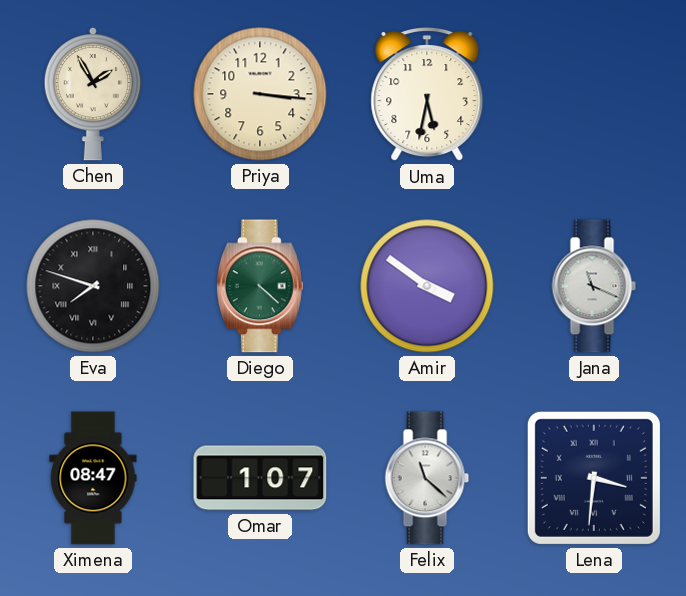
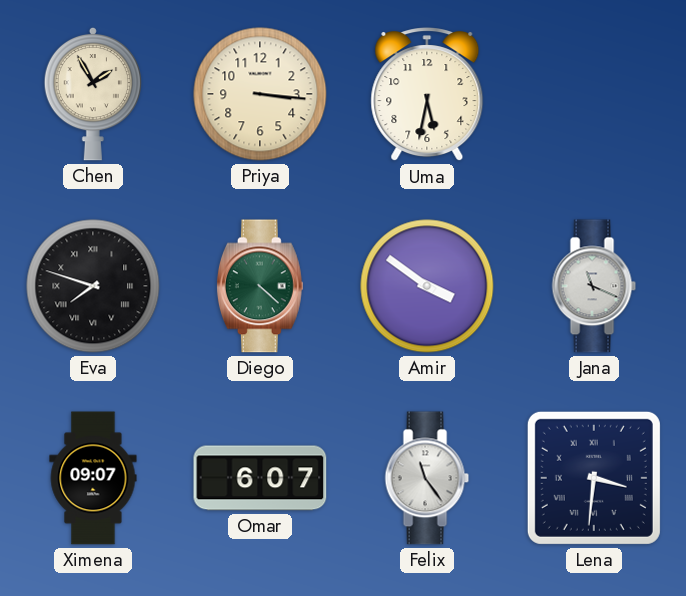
Ximena: 08:47 -> 09:07
Omar: 1:07 -> 6:07
Felix: 11:22 -> 11:24
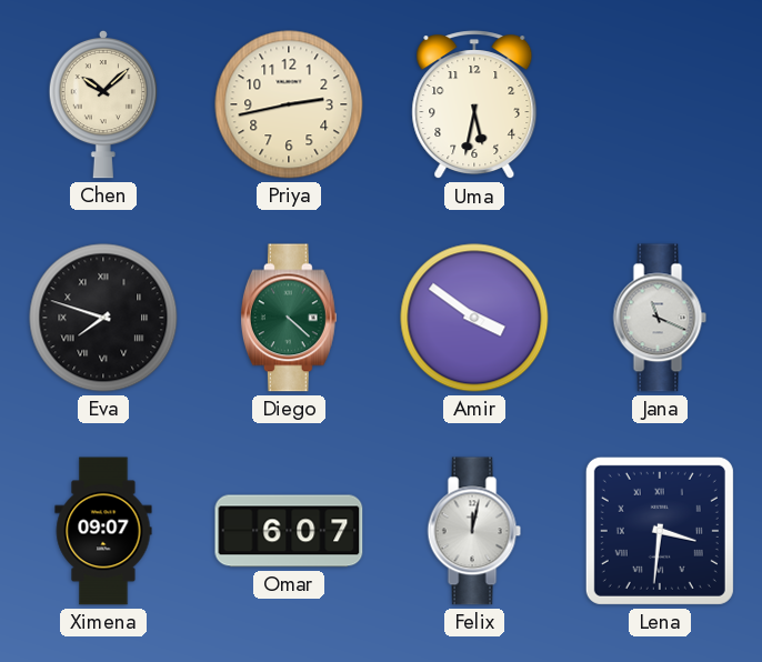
Chen: 1:55 -> 10:08
Priya: 3:16 -> 2:43
Felix: 11:24 -> 12:02
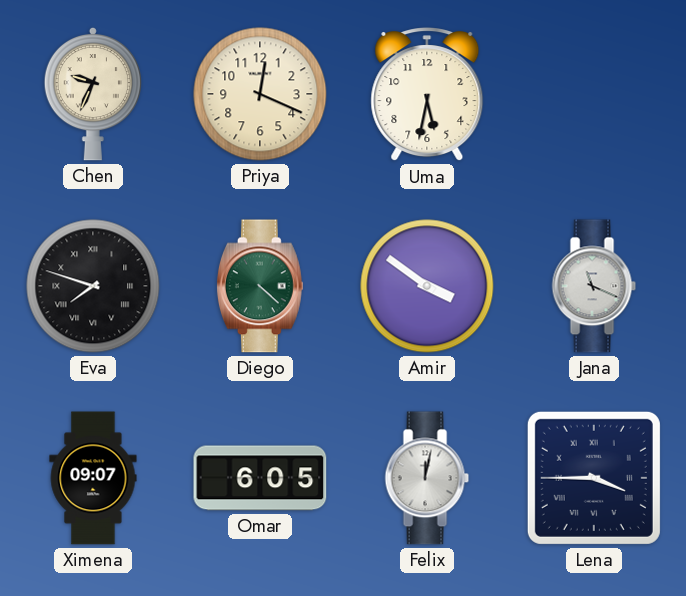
Chen: 10:08 -> 9:34
Priya: 2:43 -> 12:19
Omar: 6:07 -> 6:05
Lena: 3:31 -> 3:45
